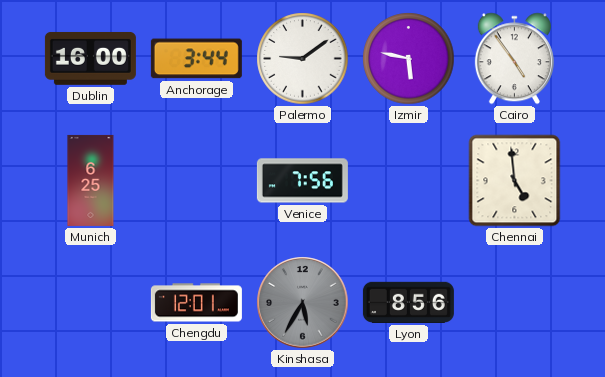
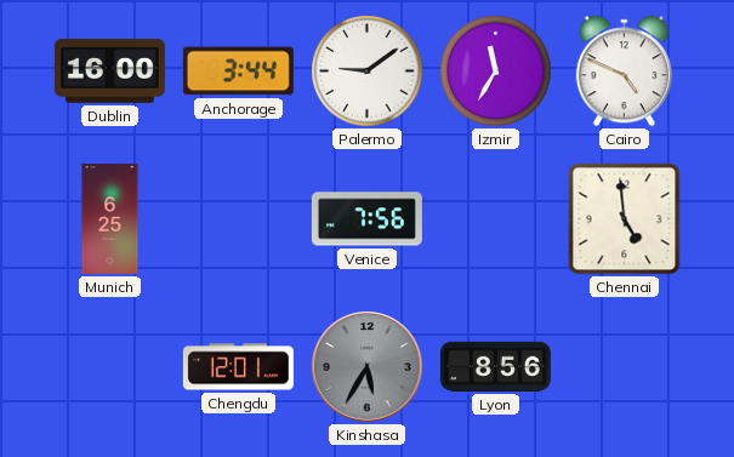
Izmir: 5:47 -> 11:35
Cairo: 4:54 -> 4:49
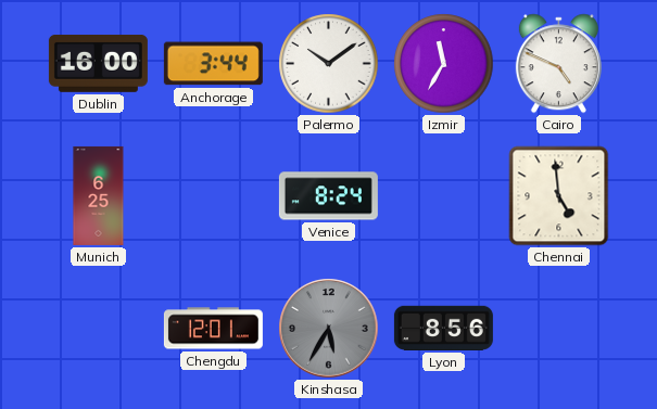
Palermo: 9:09 -> 10:09
Venice: 7:56 -> 8:24
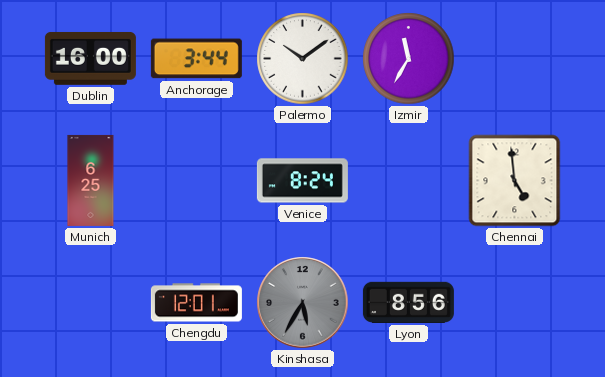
Cairo: 4:49 -> none
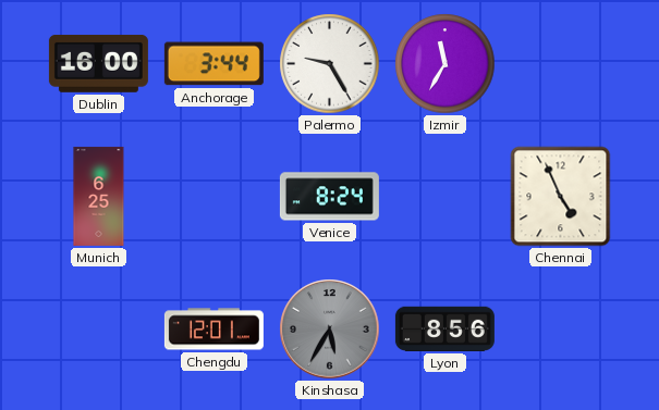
Palermo: 10:09 -> 9:25
Chennai: 4:59 -> 4:56
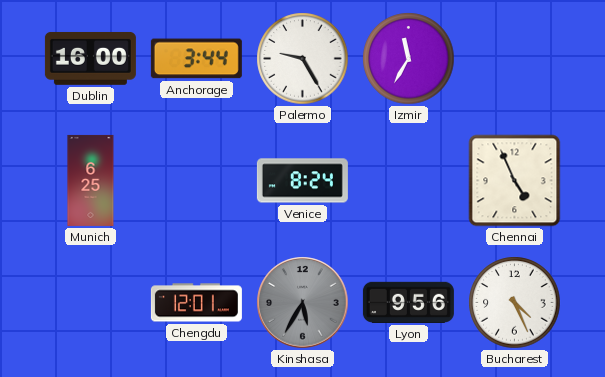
Lyon: 8:56 -> 9:56
Bucharest: none -> 4:26
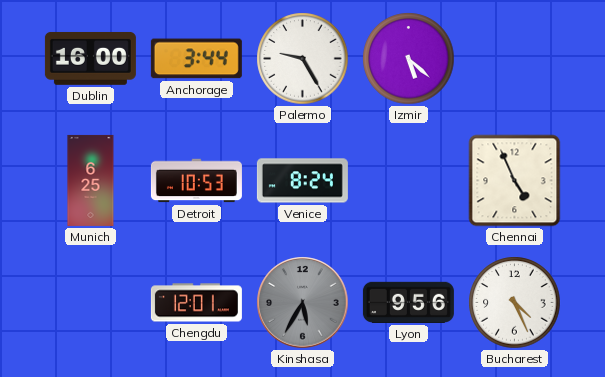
Izmir: 11:35 -> 5:22
Detroit: none -> 10:53
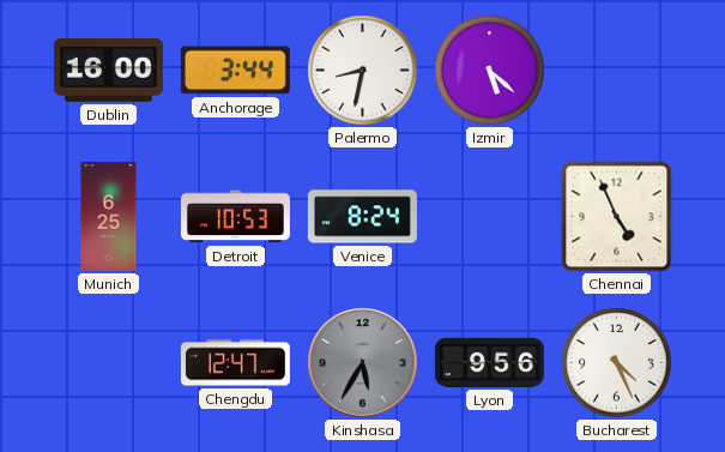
Palermo: 9:25 -> 8:32
Chengdu: 12:01 -> 12:47
